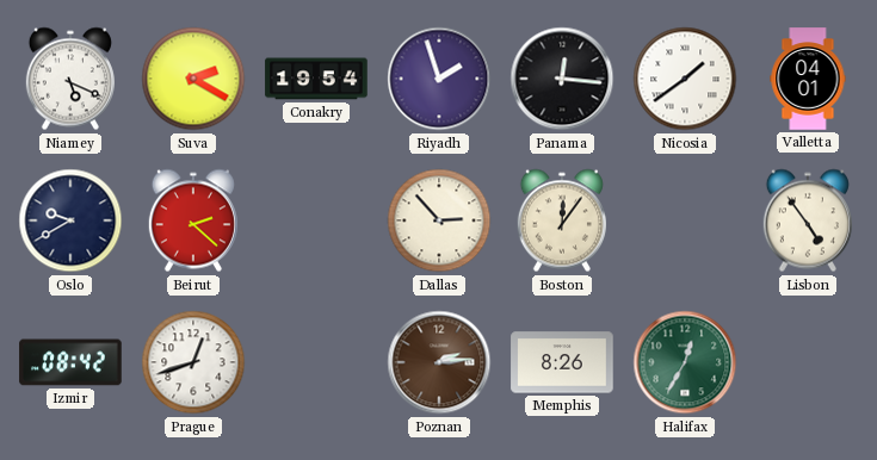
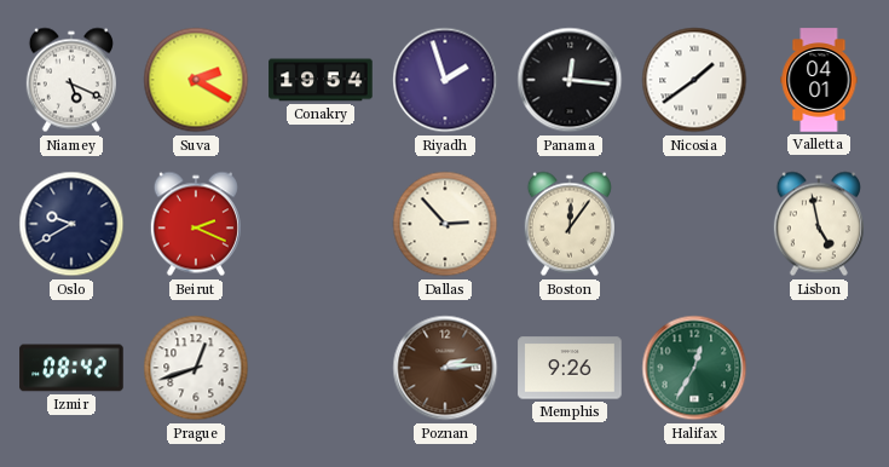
Beirut: 2:22 -> 2:19
Lisbon: 4:54 -> 4:58
Memphis: 8:26 -> 9:26
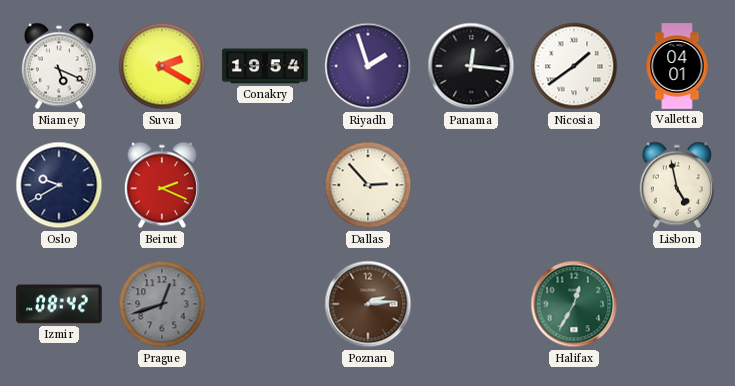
Boston: 12:06 -> none
Prague dial: white -> grey
Memphis: 9:26 -> none
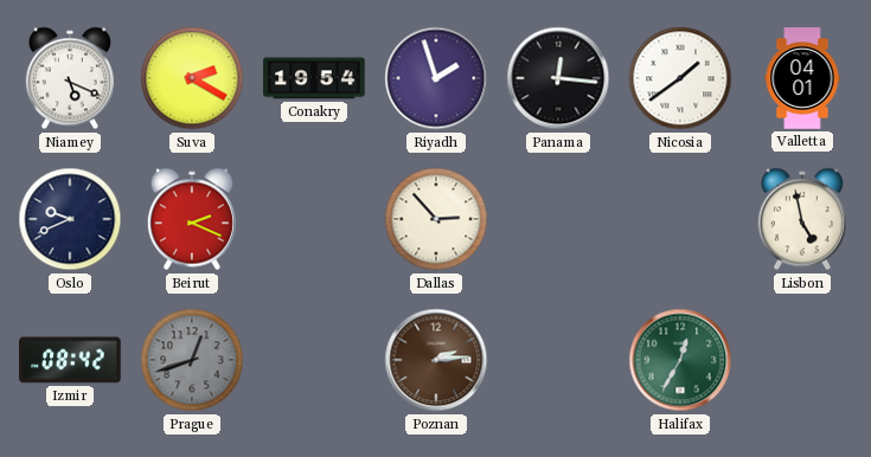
Oslo: 9:40 -> 9:41
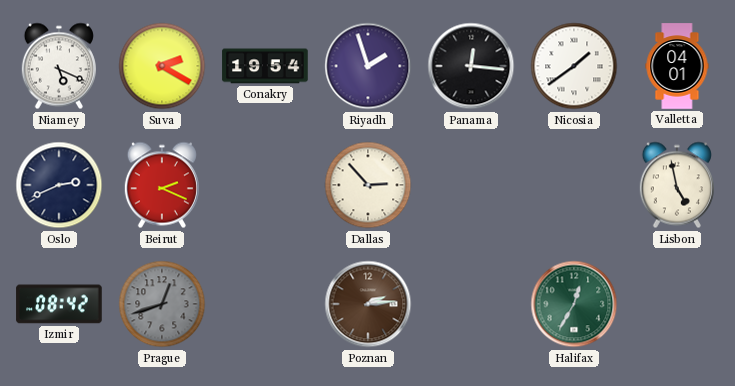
Oslo: 9:41 -> 2:41
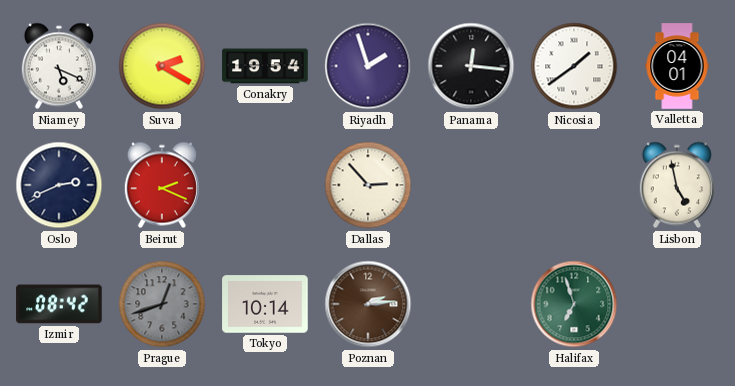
Tokyo: none -> 10:14
Halifax: 12:35 -> 6:57
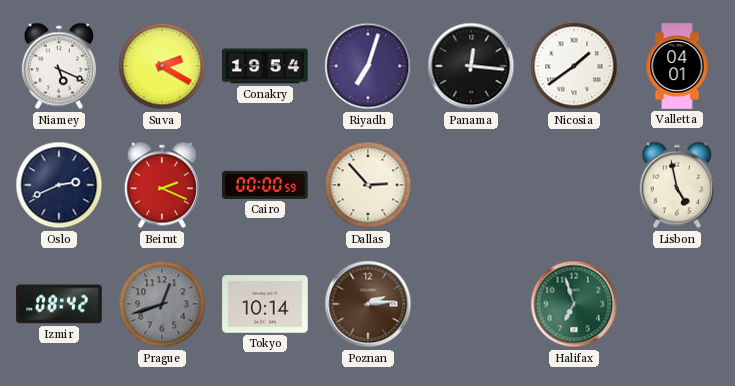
Riyadh: 1:57 -> 7:03
Cairo: none -> 00:00
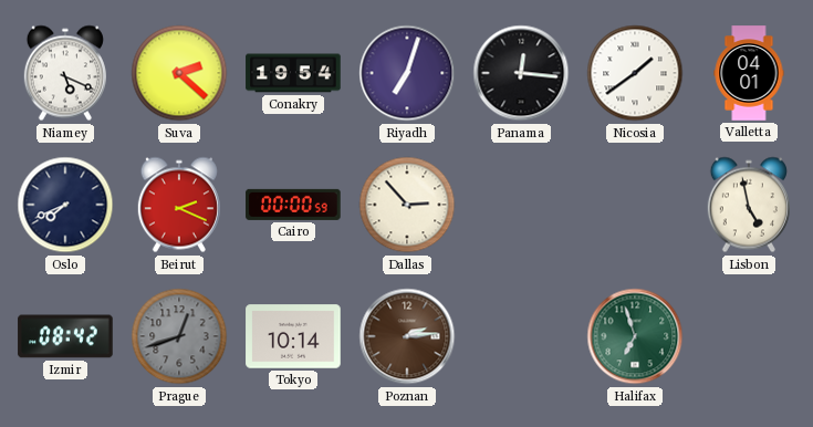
Suva: 2:20 -> 2:22
Oslo: 2:41 -> 7:41
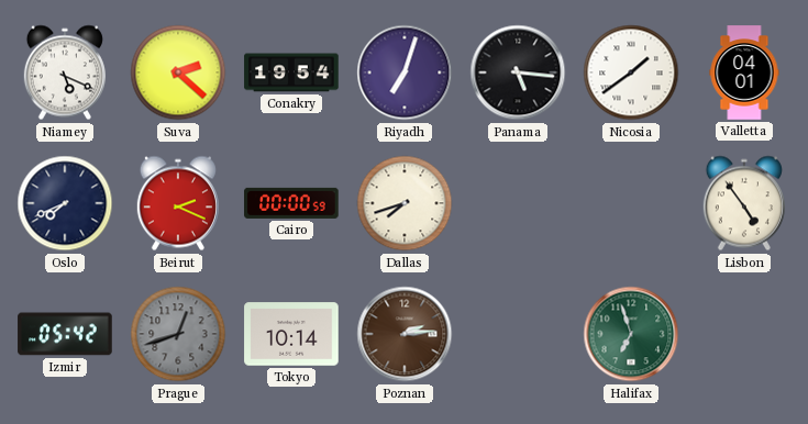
Panama: 12:16 -> 5:16
Dallas: 2:53 -> 7:42
Lisbon: 4:58 -> 4:54
Izmir: 08:42 -> 05:42
